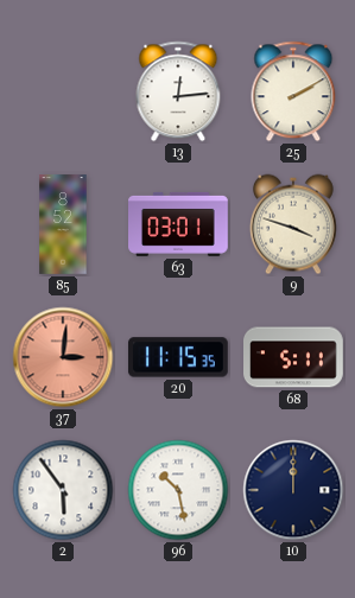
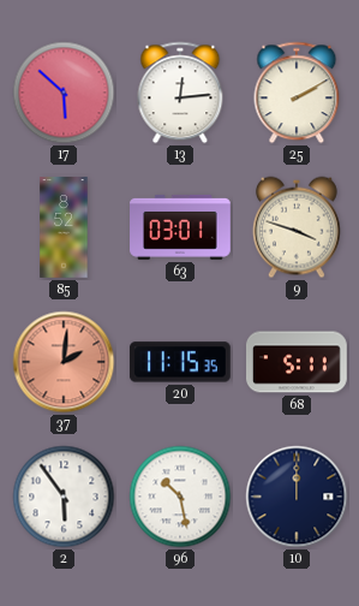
17: none -> 5:52
37: 3:01 -> 2:01
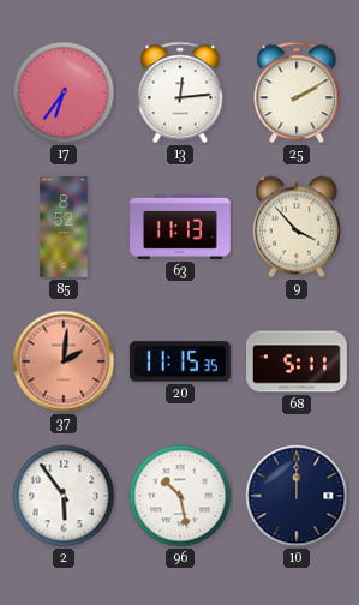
17: 5:52 -> 6:36
63: 03:01 -> 11:13
9: 3:48 -> 3:53
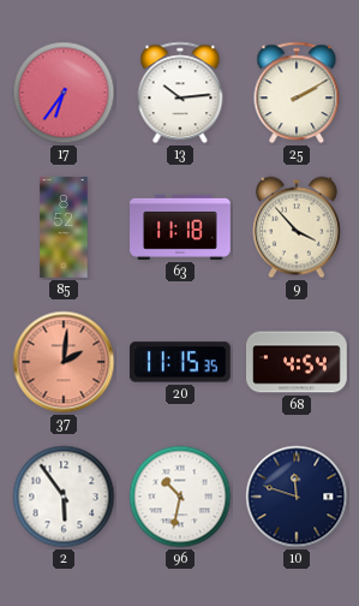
13: 12:14 -> 10:14
63: 11:13 -> 11:18
68: 5:11 -> 4:54
96: 10:28 -> 10:32
10: 12:00 -> 11:48
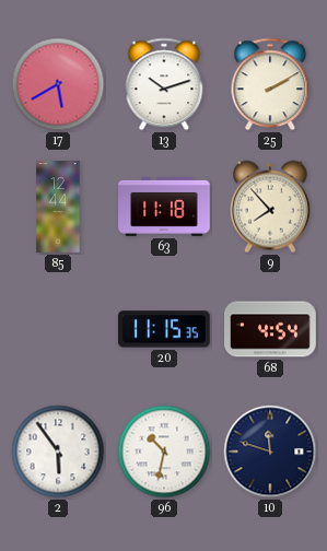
17: 6:36 -> 5:40
13: 10:14 -> 10:12
85: 8:52 -> 12:44
9: 3:53 -> 7:53
37: 2:01 -> none
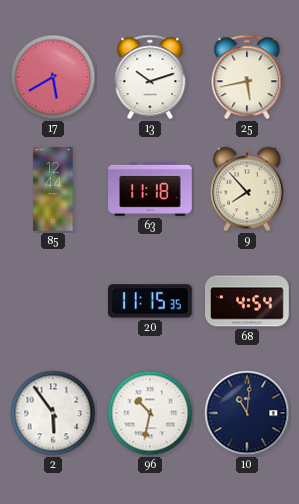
25: 2:10 -> 5:43
10: 11:48 -> 11:01
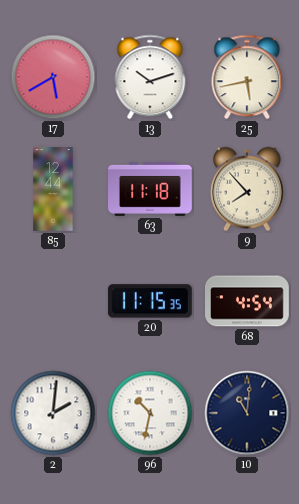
2: 5:54 -> 2:01
